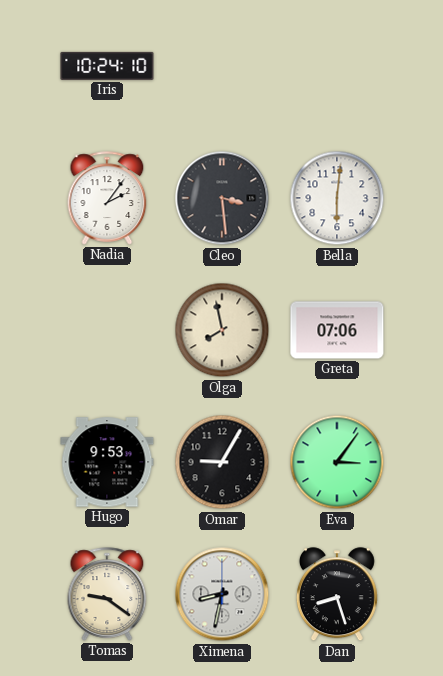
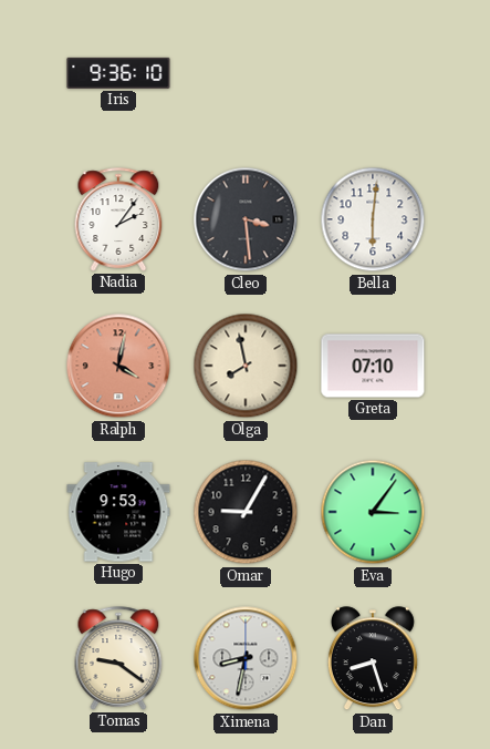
Iris: 10:24 -> 9:36
Ralph: none -> 4:02
Greta: 07:06 -> 07:10
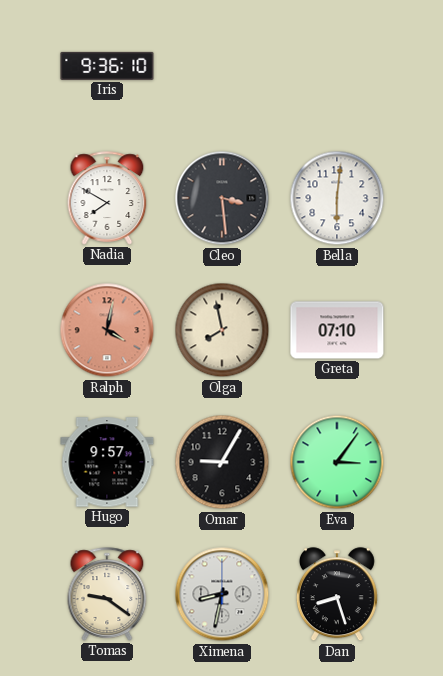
Nadia: 2:06 -> 7:50
Hugo: 9:53 -> 9:57
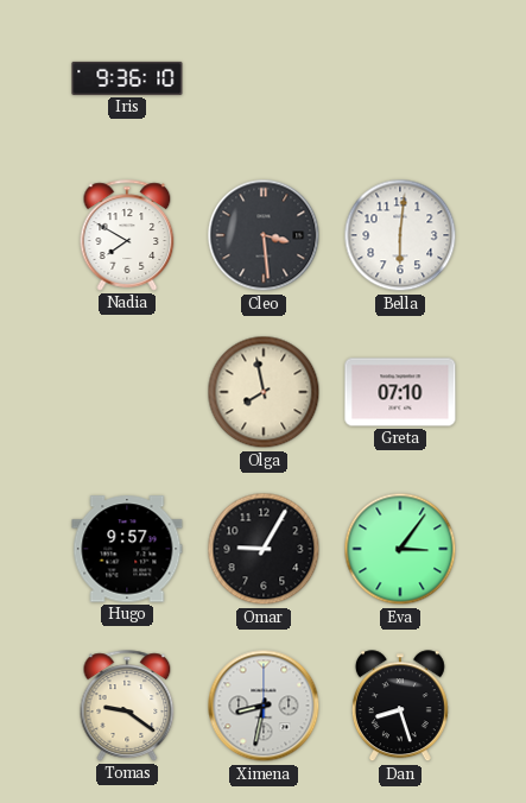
Ralph: 4:02 -> none
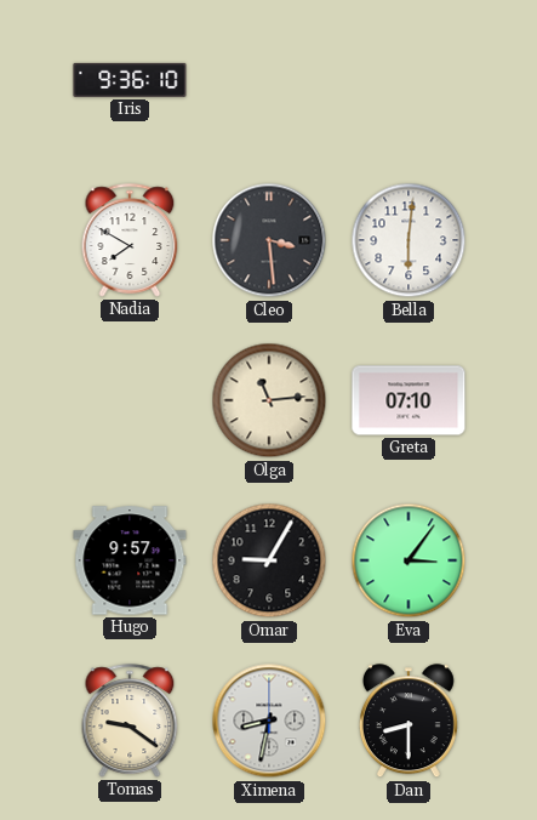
Olga: 7:58 -> 11:14
Dan: 8:27 -> 8:30
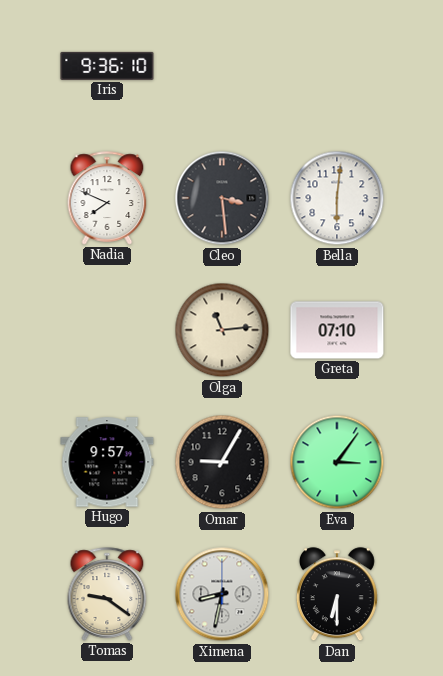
Nadia: 7:50 -> 7:49
Dan: 8:30 -> 6:30
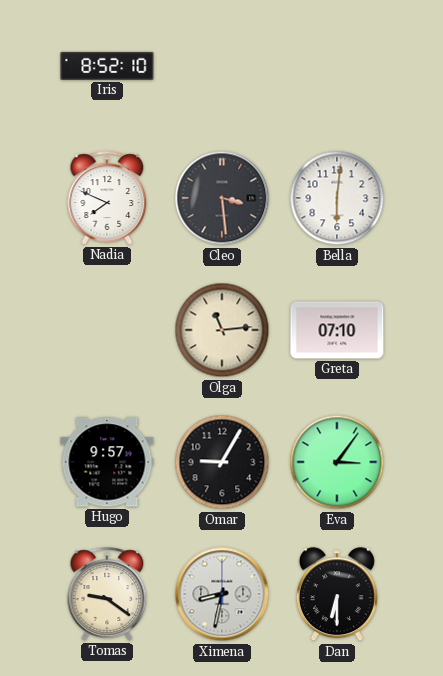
Iris: 9:36 -> 8:52
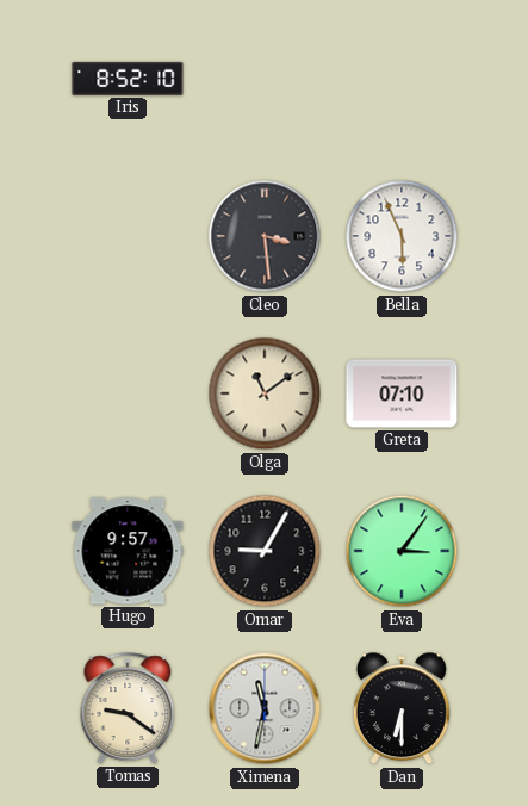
Nadia: 7:49 -> none
Bella: 6:01 -> 5:56
Olga: 11:14 -> 11:09
Ximena: 8:32 -> 11:32
